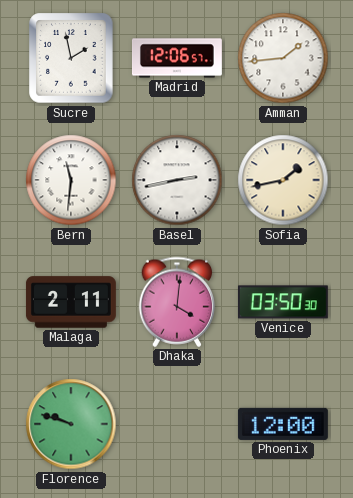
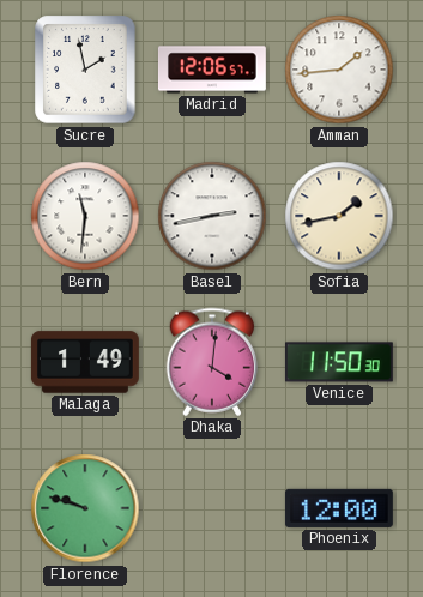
Malaga: 2:11 -> 1:49
Venice: 03:50 -> 11:50
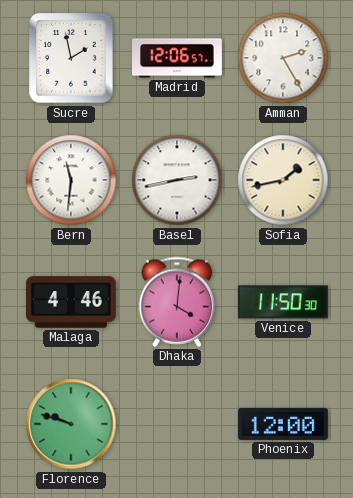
Amman: 1:44 -> 2:25
Malaga: 1:49 -> 4:46
